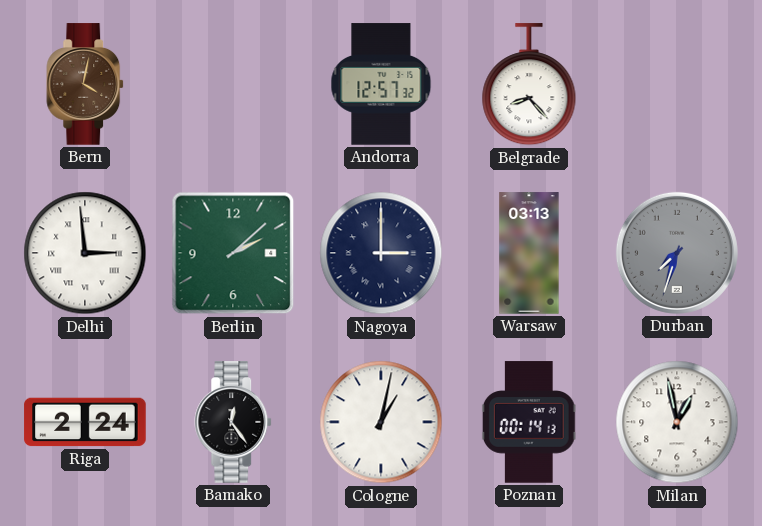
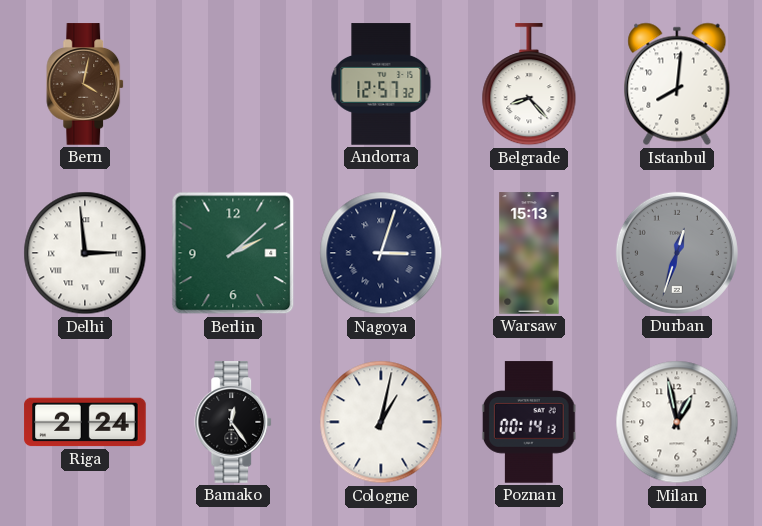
Istanbul: none -> 8:01
Nagoya: 3:00 -> 3:03
Warsaw: 03:13 -> 15:13
Durban: 7:33 -> 12:33
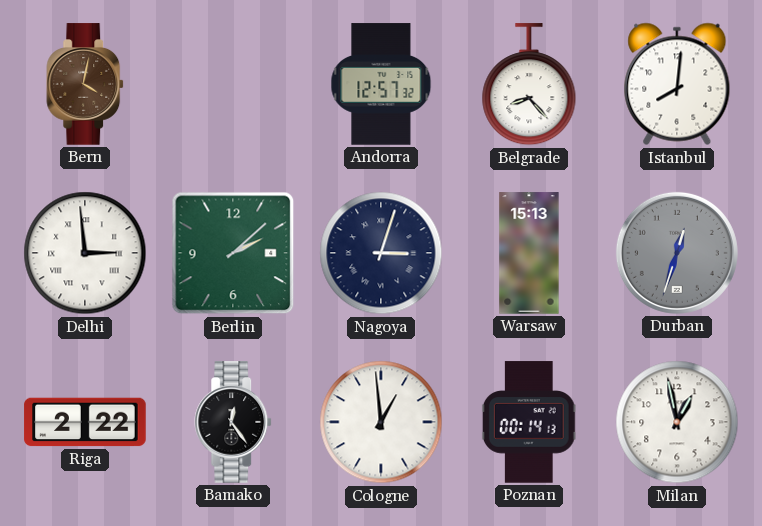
Riga: 2:24 -> 2:22
Cologne: 1:02 -> 12:59
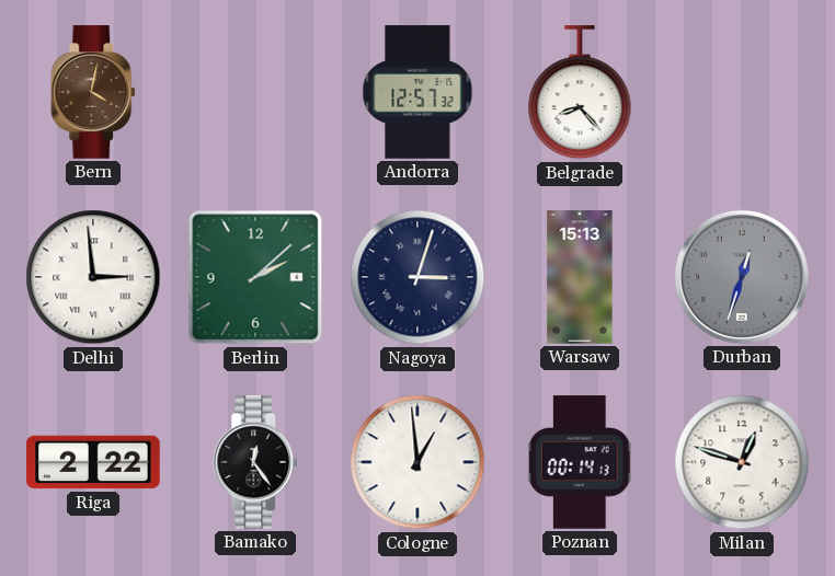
Istanbul: 8:01 -> none
Milan: 12:58 -> 12:48
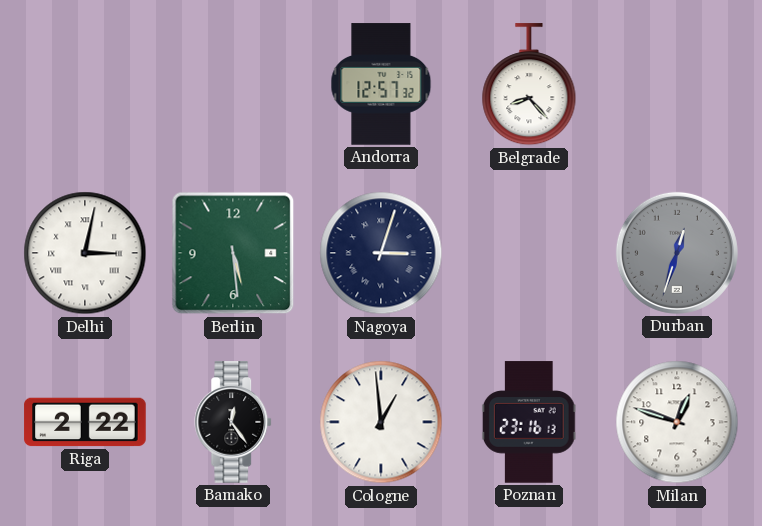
Bern: 4:02 -> none
Delhi: 2:59 -> 3:02
Berlin: 2:08 -> 5:29
Warsaw: 15:13 -> none
Poznan: 00:14 -> 23:16
